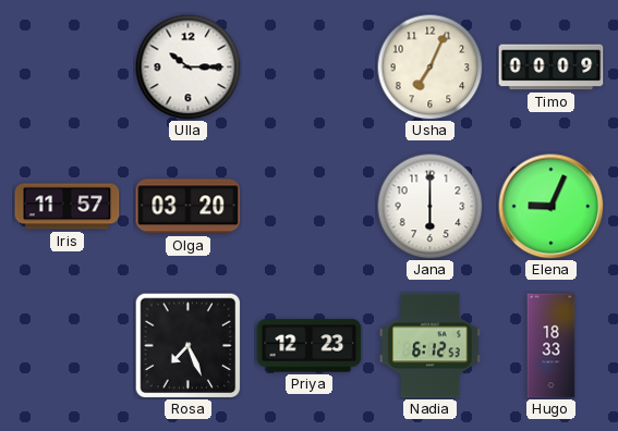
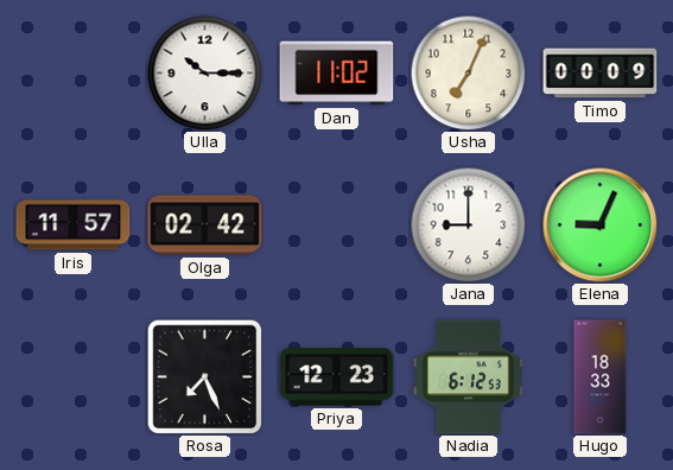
Dan: none -> 11:02
Olga: 03:20 -> 02:42
Jana: 6:00 -> 9:00
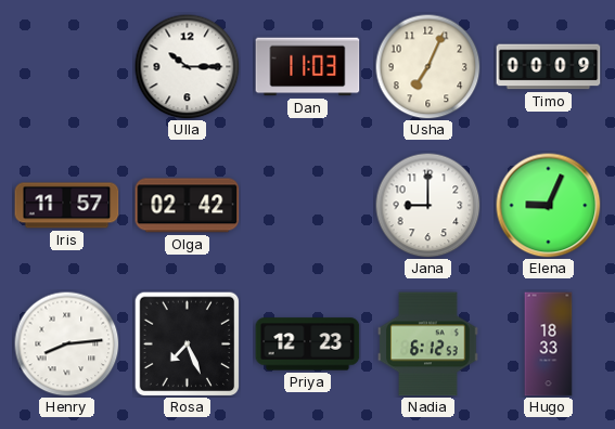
Dan: 11:02 -> 11:03
Henry: none -> 8:14
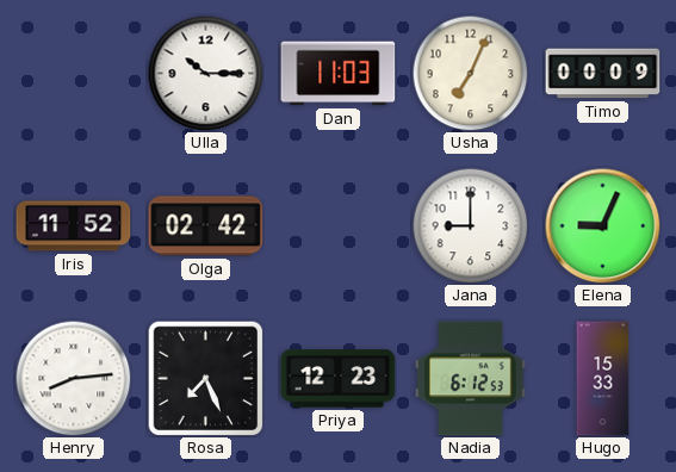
Iris: 11:57 -> 11:52
Hugo: 18:33 -> 15:33
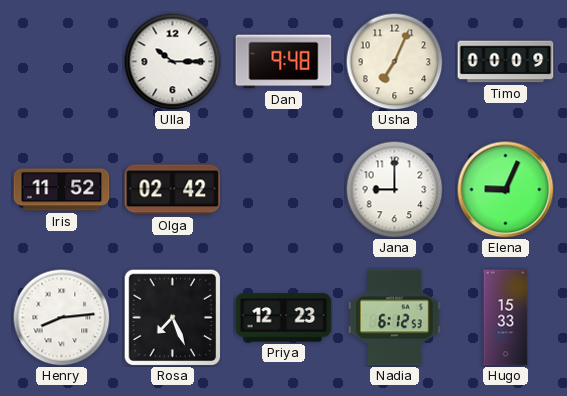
Dan: 11:03 -> 9:48
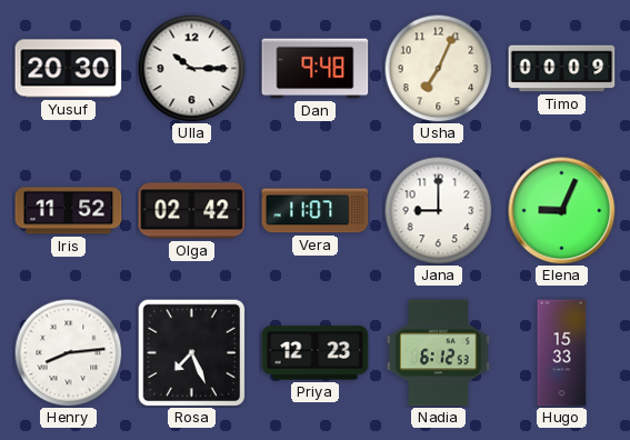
Yusuf: none -> 20:30
Vera: none -> 11:07
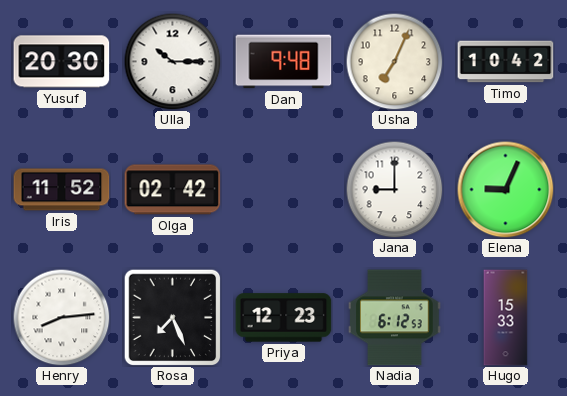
Timo: 00:09 -> 10:42
Vera: 11:07 -> none
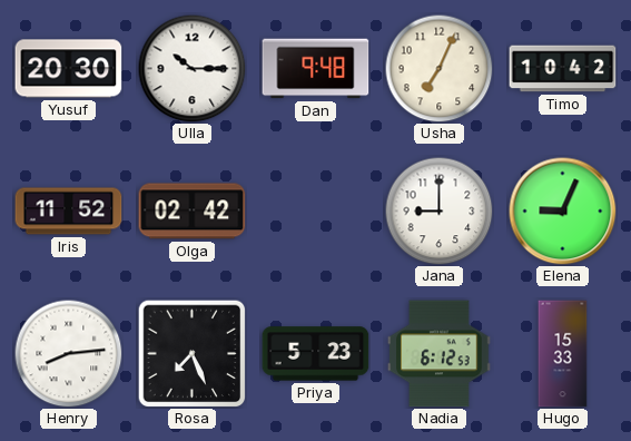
Priya: 12:23 -> 5:23
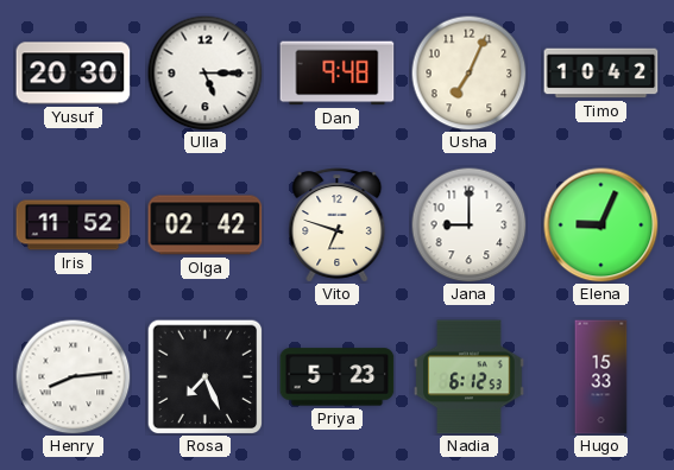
Ulla: 10:15 -> 5:15
Vito: none -> 6:48
